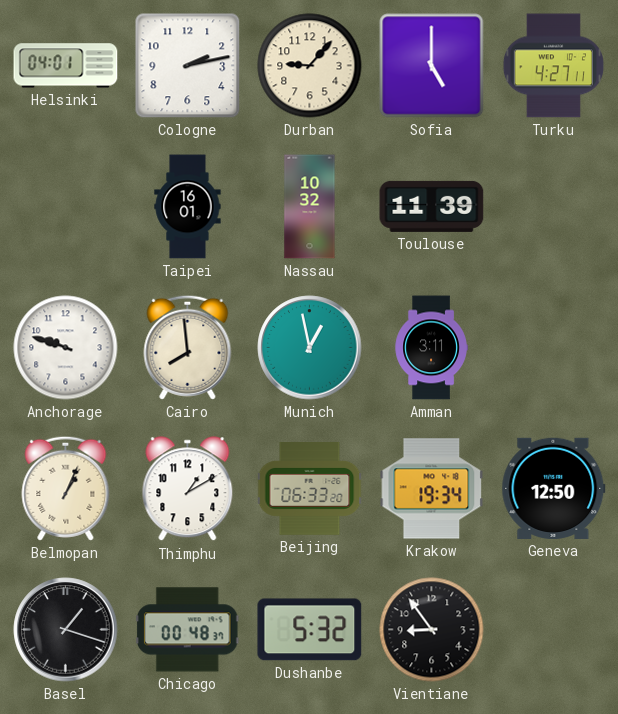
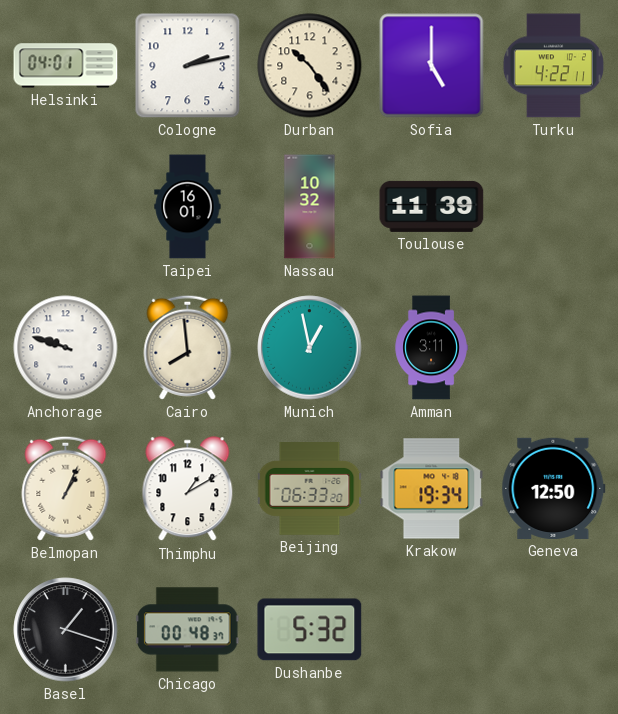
Durban: 9:07 -> 10:24
Turku: 4:27 -> 4:22
Vientiane: 8:54 -> none
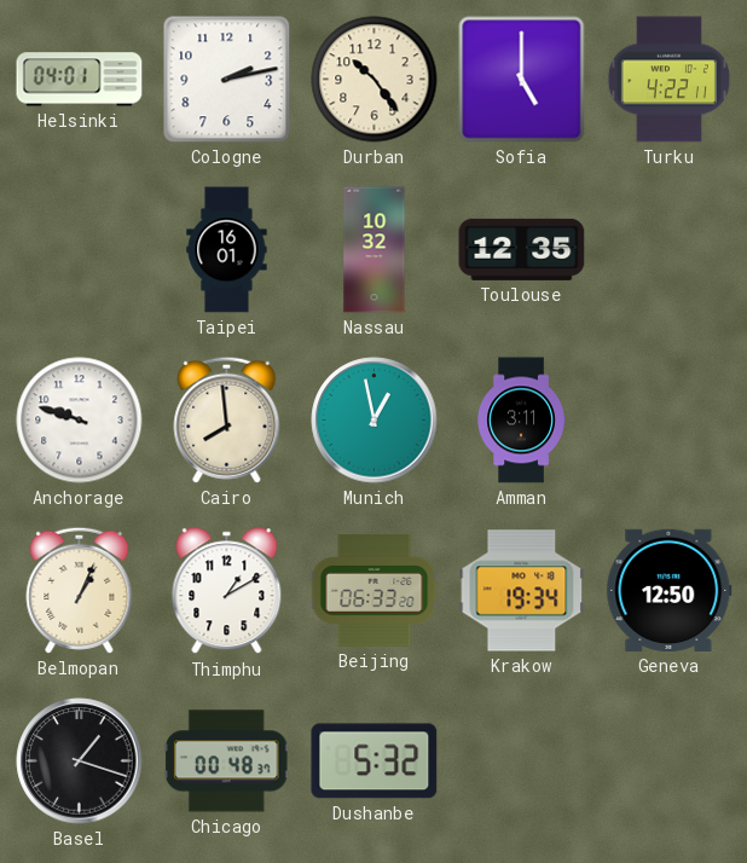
Toulouse: 11:39 -> 12:35
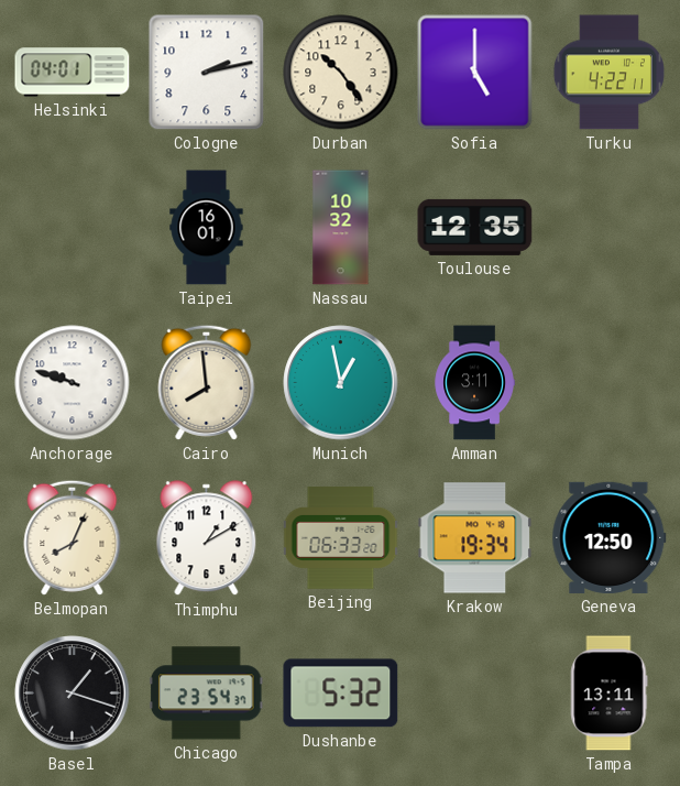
Belmopan: 1:04 -> 8:04
Chicago: 00:48 -> 23:54
Tampa: none -> 13:11
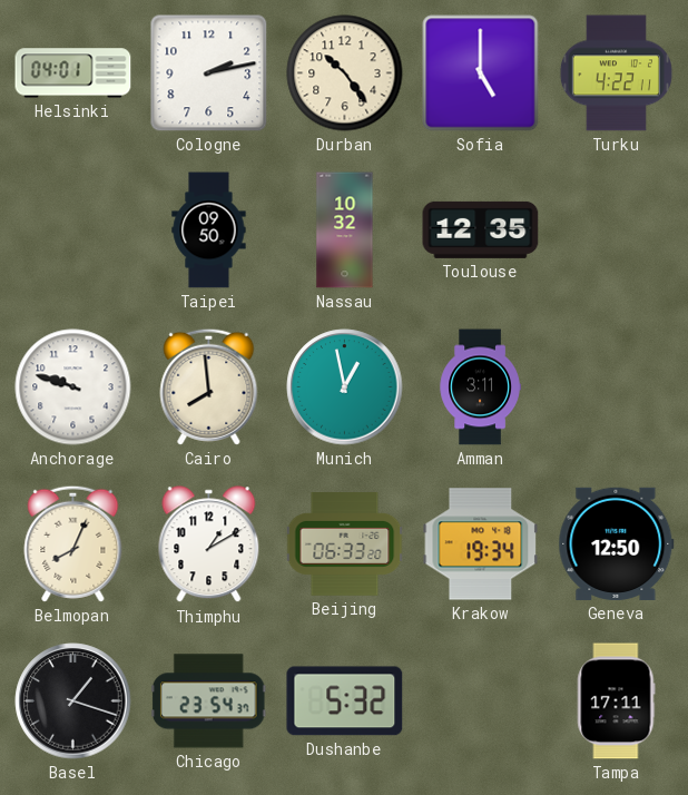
Taipei: 16:01 -> 09:50
Tampa: 13:11 -> 17:11
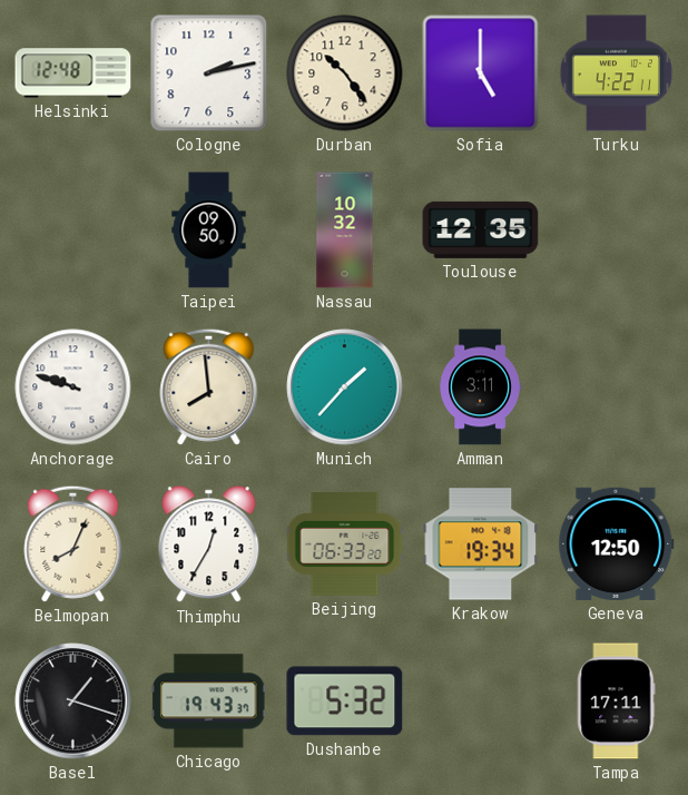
Helsinki: 04:01 -> 12:48
Munich: 12:58 -> 1:37
Thimphu: 1:10 -> 12:35
Chicago: 23:54 -> 19:43
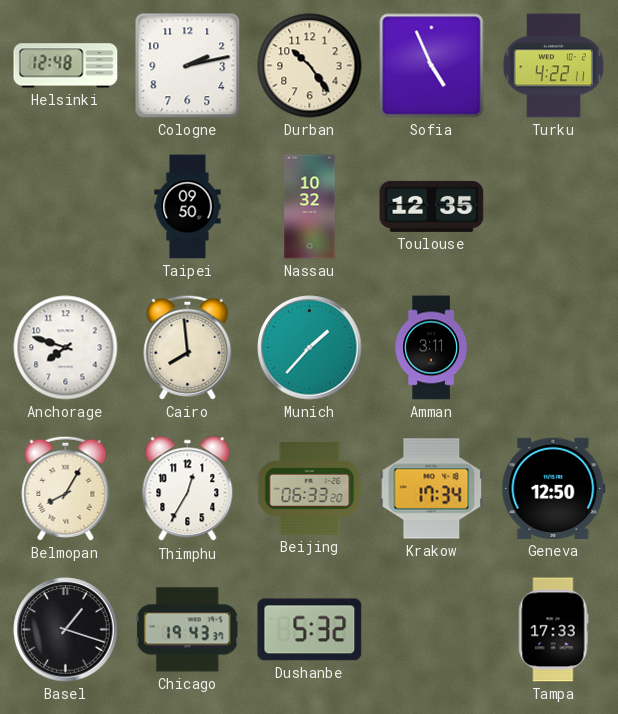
Sofia: 5:00 -> 4:56
Anchorage: 9:48 -> 7:48
Belmopan: 8:04 -> 8:05
Krakow: 19:34 -> 17:34
Tampa: 17:11 -> 17:33
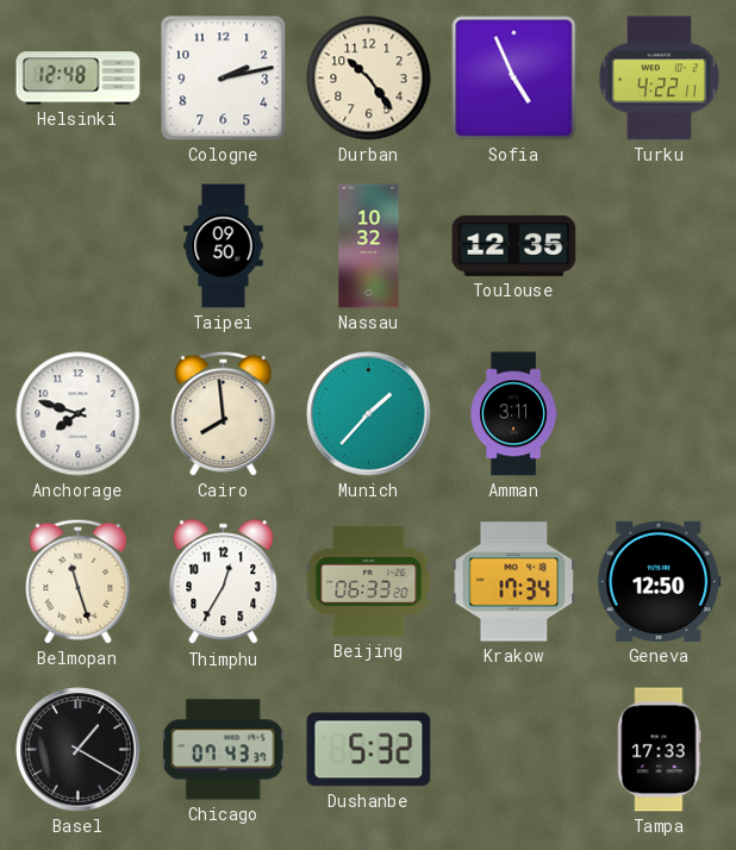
Belmopan: 8:05 -> 11:27
Basel: 1:18 -> 1:20
Chicago: 19:43 -> 07:43
